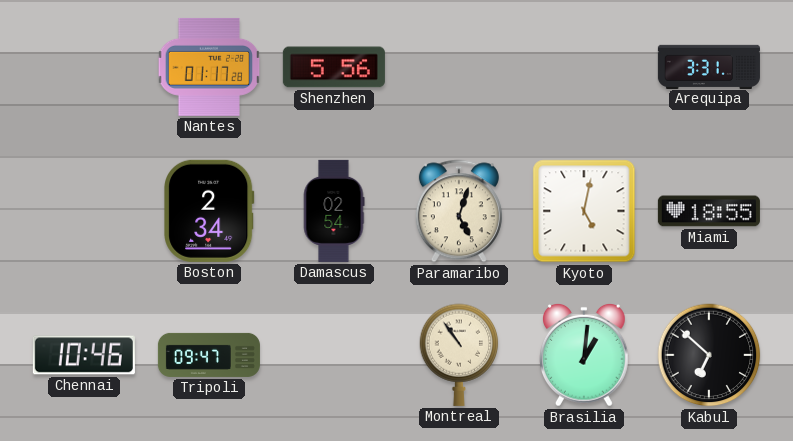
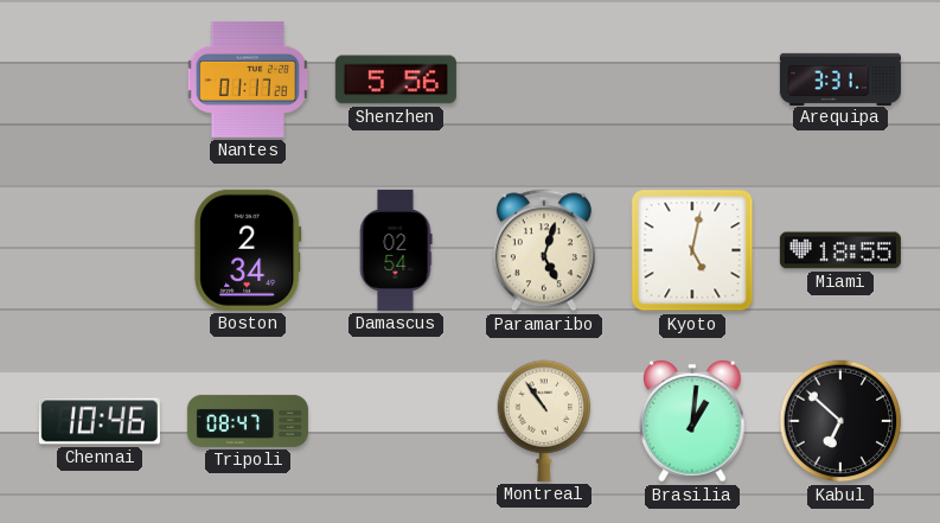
Tripoli: 09:47 -> 08:47
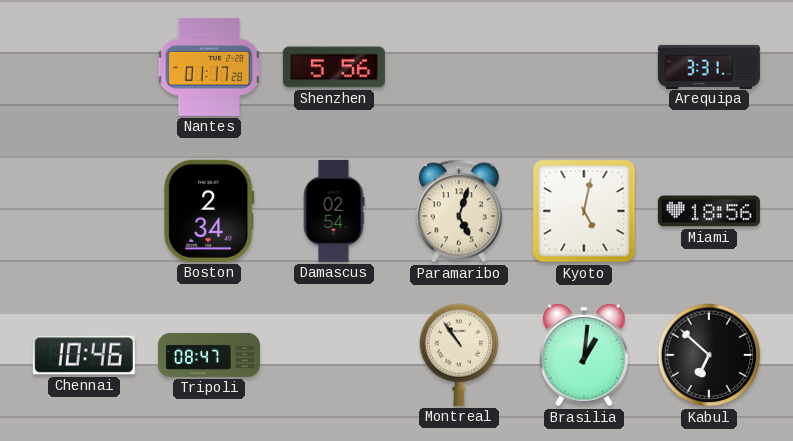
Miami: 18:55 -> 18:56
